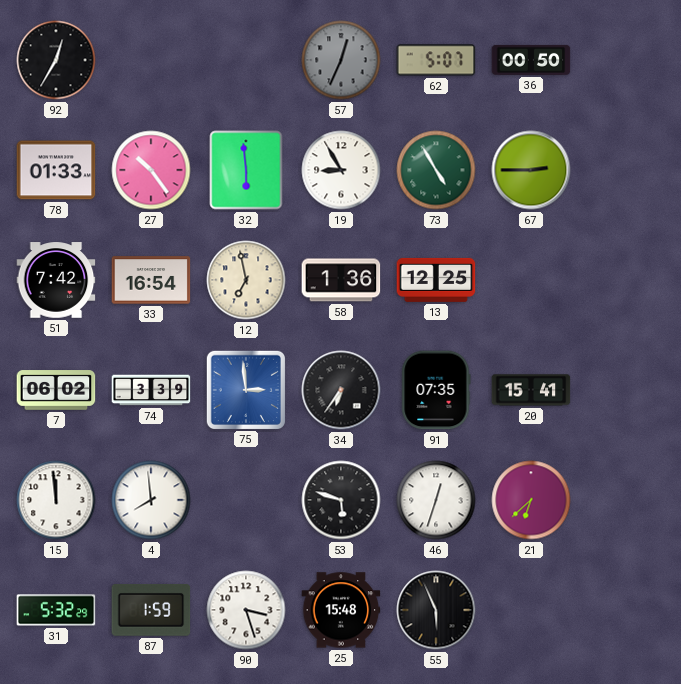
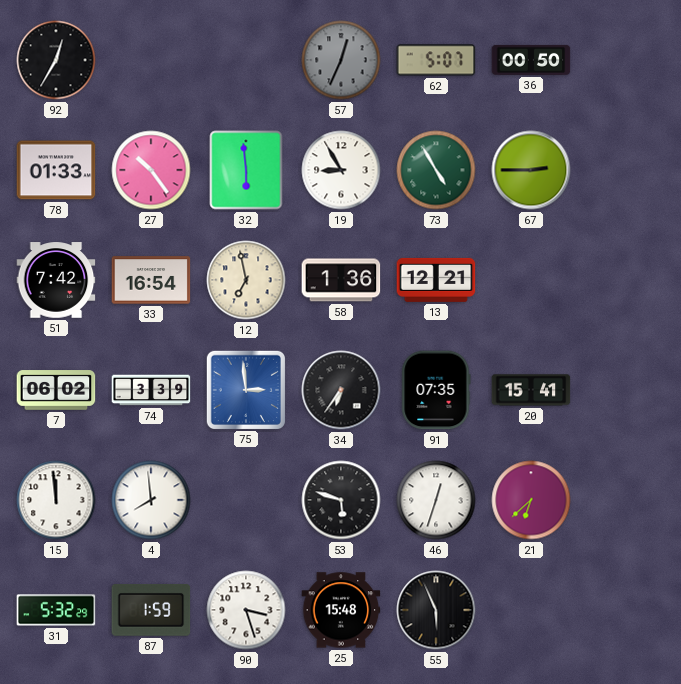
13: 12:25 -> 12:21
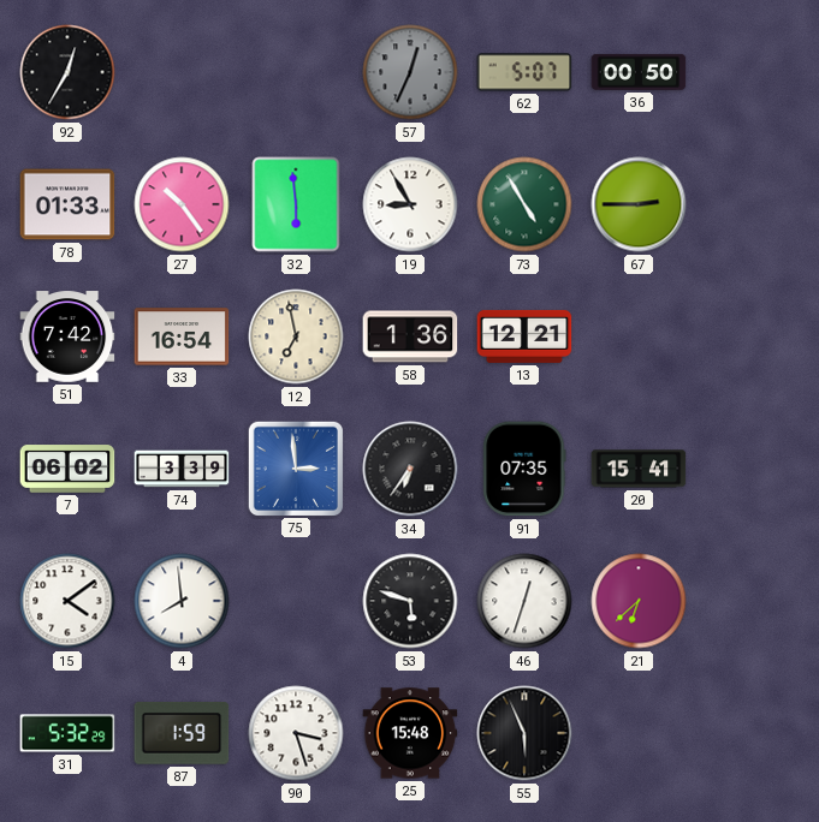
15: 11:59 -> 4:09
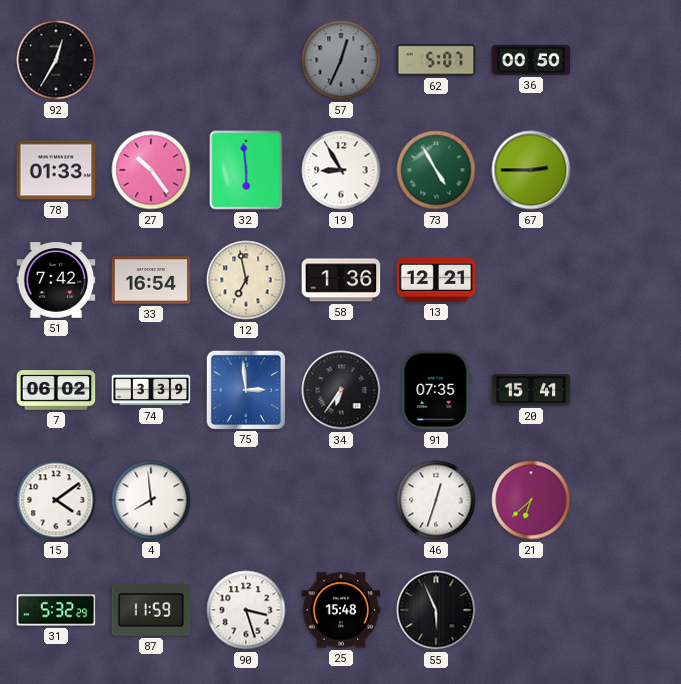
53: 5:48 -> none
87: 1:59 -> 11:59
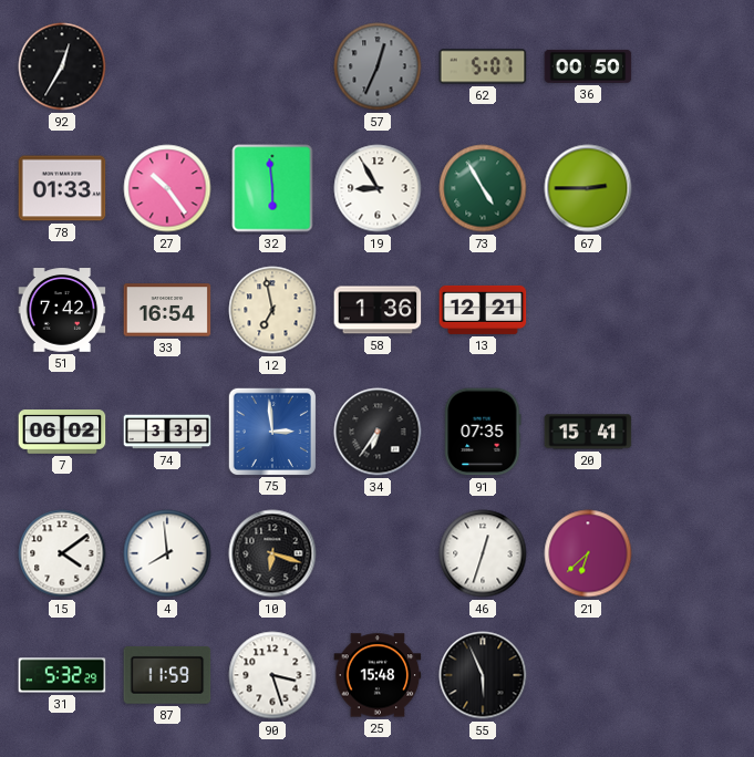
10: none -> 6:18
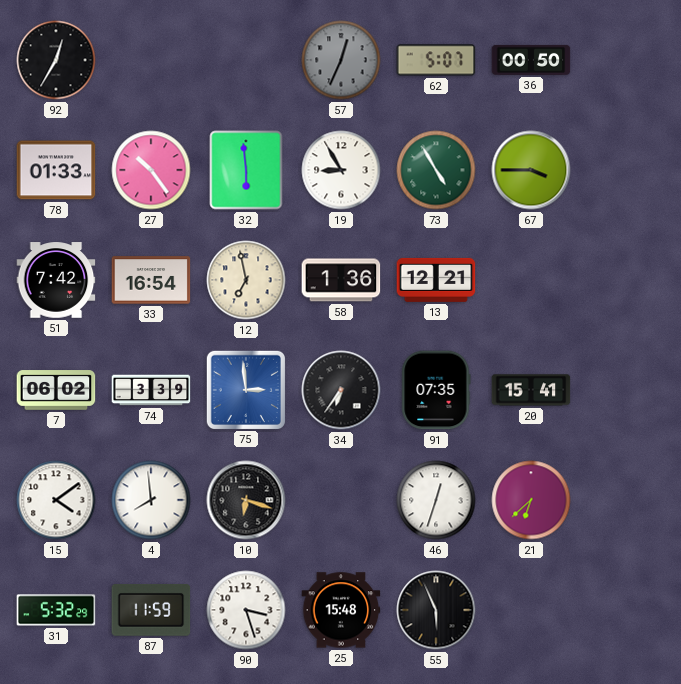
67: 2:45 -> 3:45
